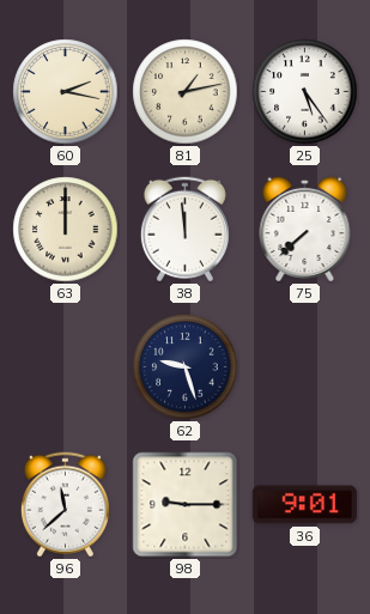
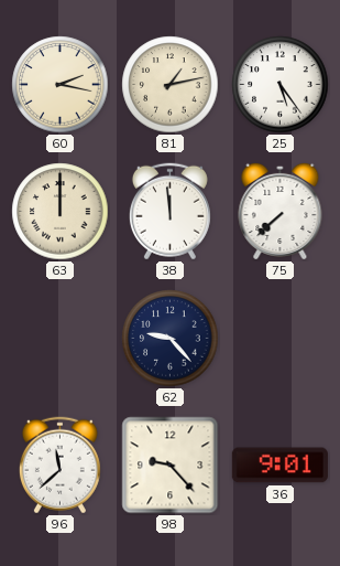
62: 9:27 -> 9:23
98: 9:15 -> 9:23
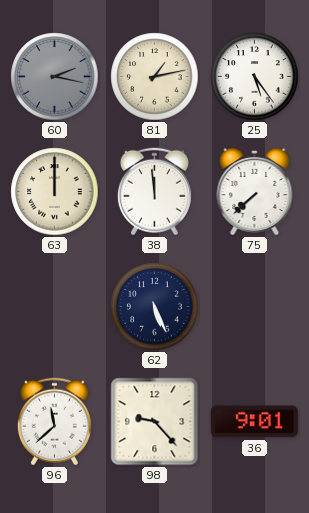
60 dial: cream -> grey
62: 9:23 -> 5:26
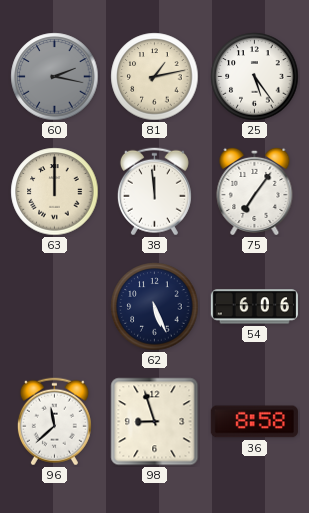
75: 7:38 -> 7:06
54: none -> 6:06
98: 9:23 -> 8:57
36: 9:01 -> 8:58
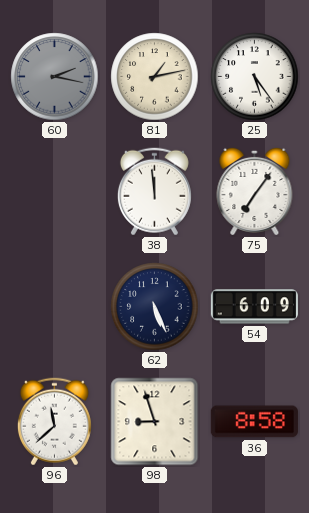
63: 12:00 -> none
54: 6:06 -> 6:09
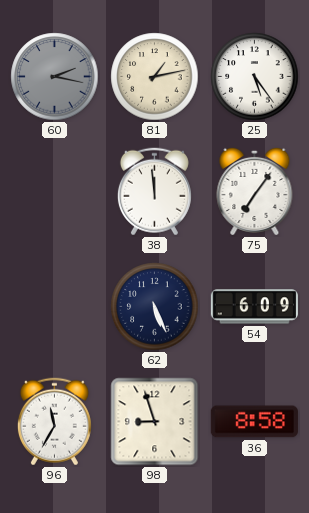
96: 11:38 -> 11:35
